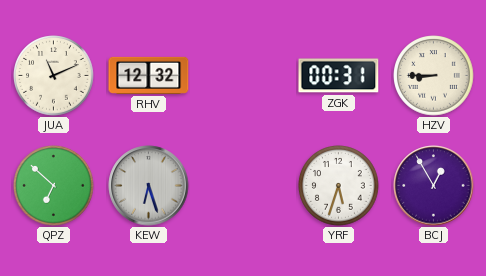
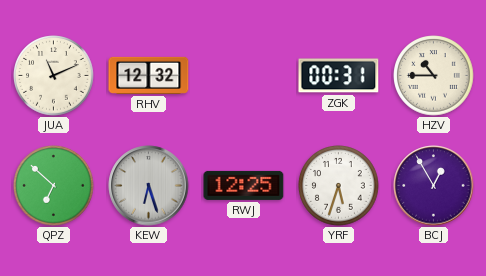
HZV: 8:45 -> 10:45
RWJ: none -> 12:25
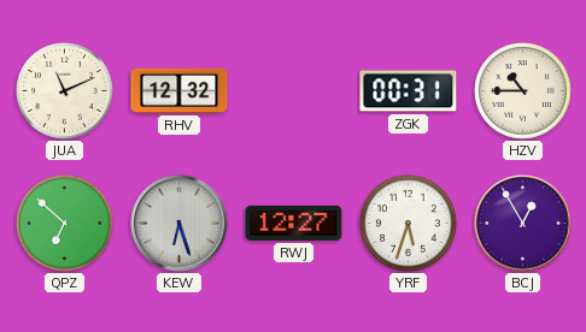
RWJ: 12:25 -> 12:27
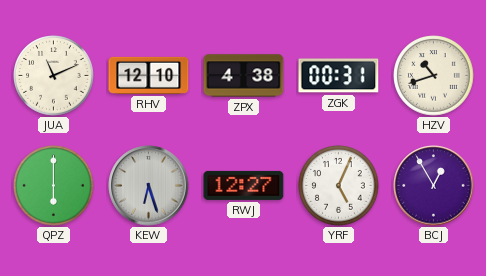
RHV: 12:32 -> 12:10
ZPX: none -> 4:38
HZV: 10:45 -> 10:42
QPZ: 6:52 -> 6:00
YRF: 5:33 -> 5:04
